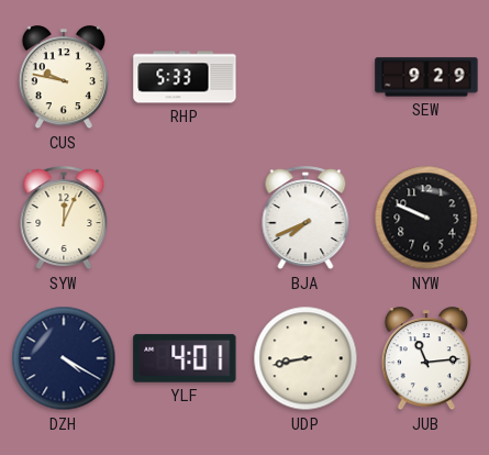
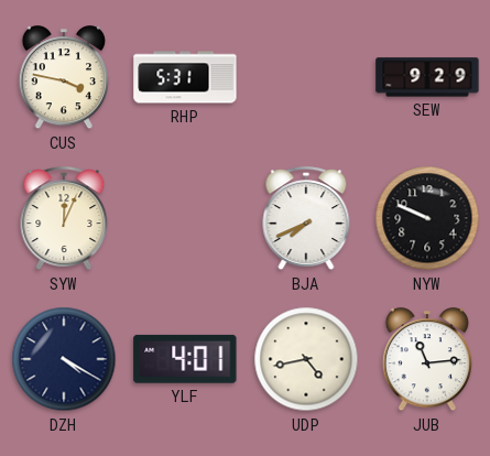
CUS: 9:47 -> 3:47
RHP: 5:33 -> 5:31
UDP: 8:43 -> 4:43
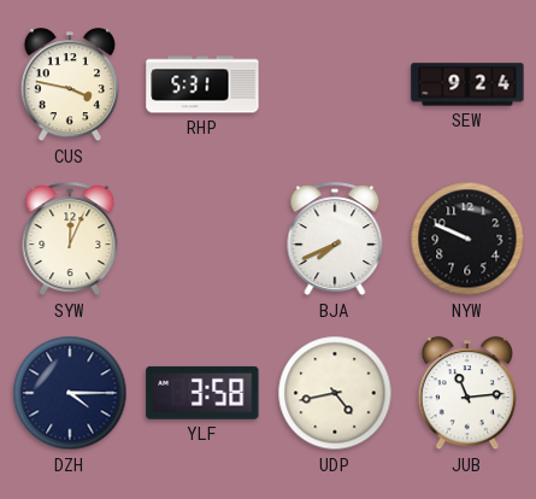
SEW: 9:29 -> 9:24
DZH: 4:20 -> 4:15
YLF: 4:01 -> 3:58
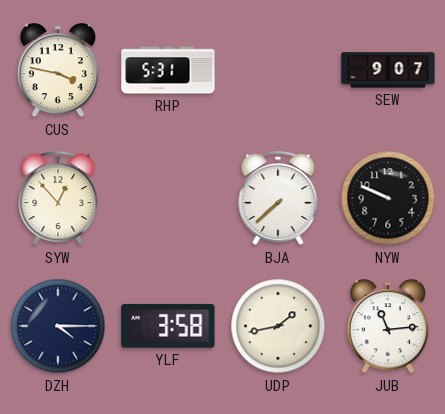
SEW: 9:24 -> 9:07
SYW: 12:04 -> 12:53
BJA: 7:41 -> 7:38
UDP: 4:43 -> 1:43
